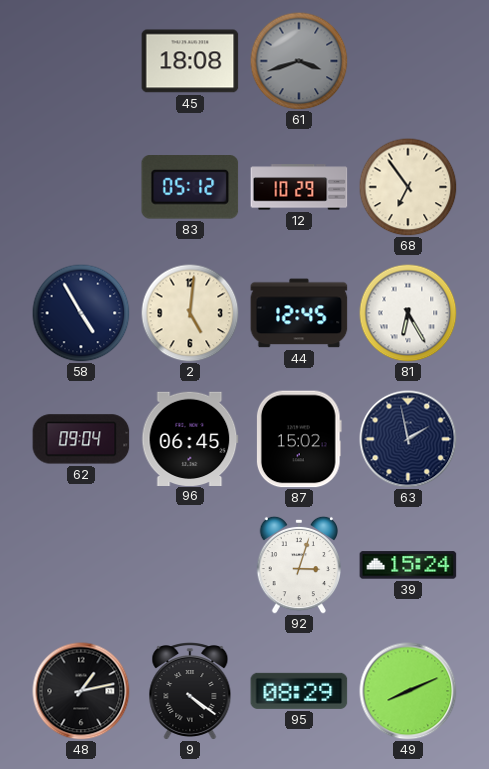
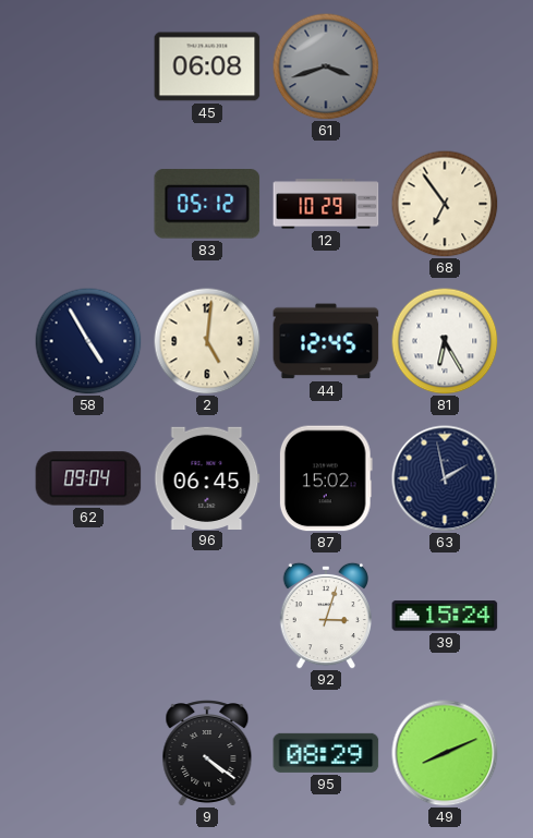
45: 18:08 -> 06:08
48: 1:13 -> none
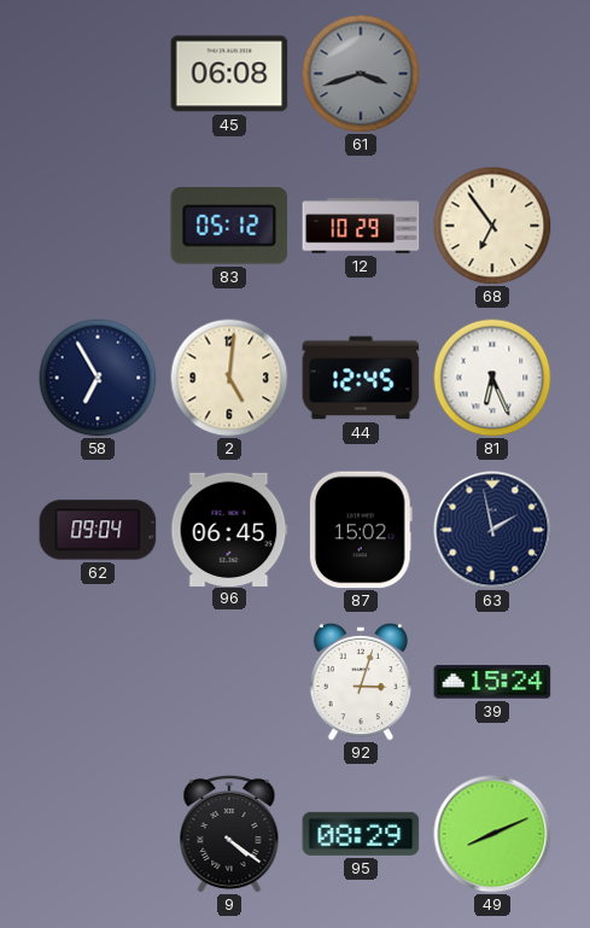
58: 4:55 -> 6:55
81: 6:25 -> 6:26
